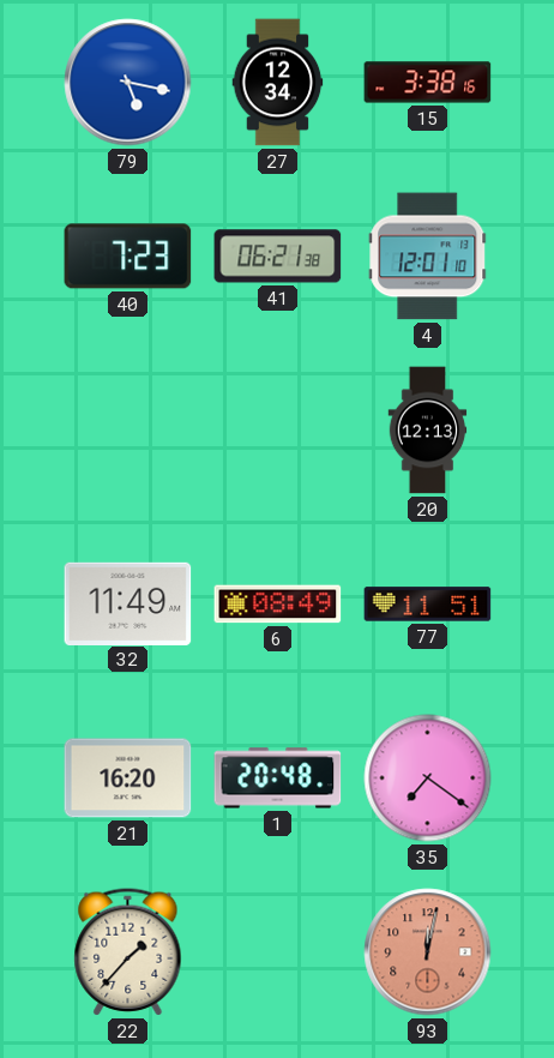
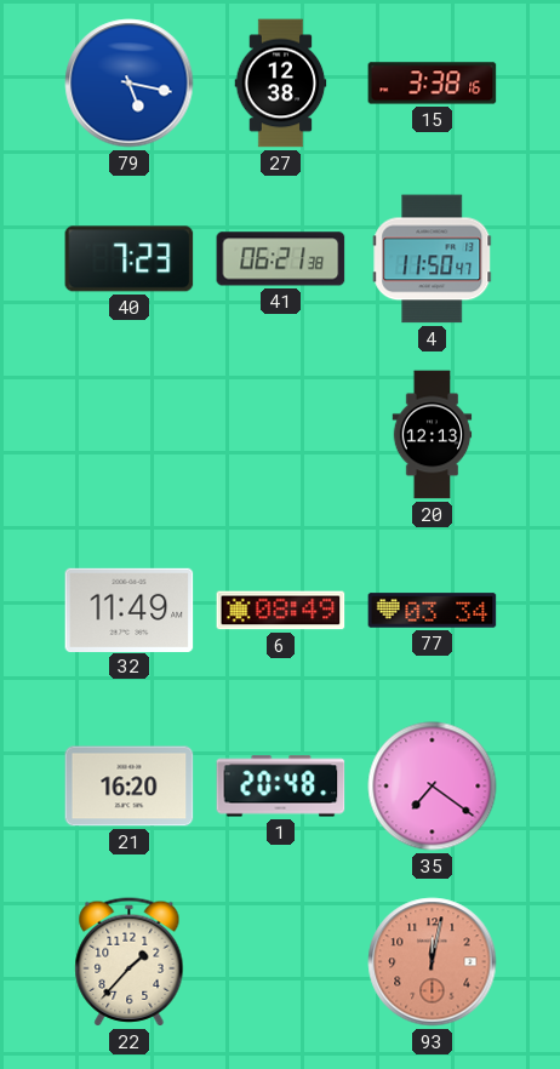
27: 12:34 -> 12:38
4: 12:01 -> 11:50
77: 11:51 -> 03:34
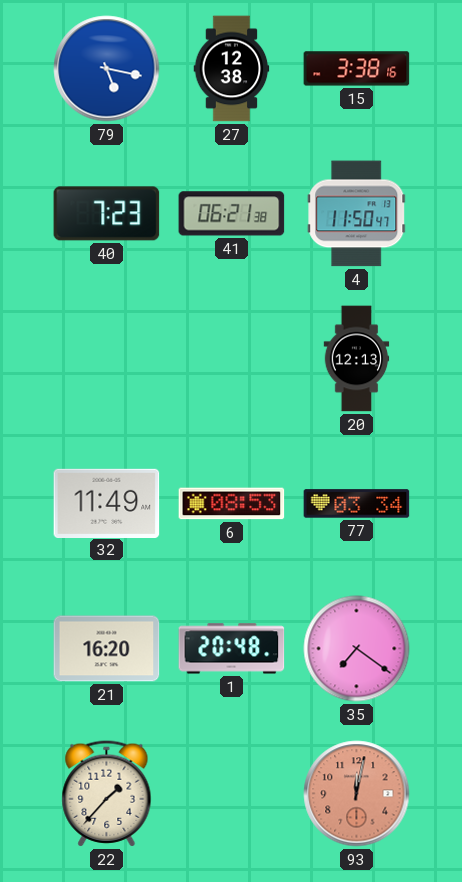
6: 08:49 -> 08:53
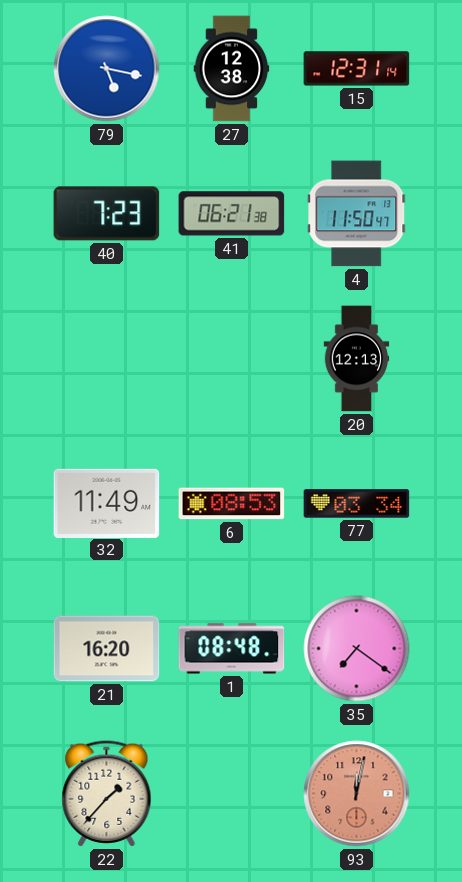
15: 3:38 -> 12:31
1: 20:48 -> 08:48
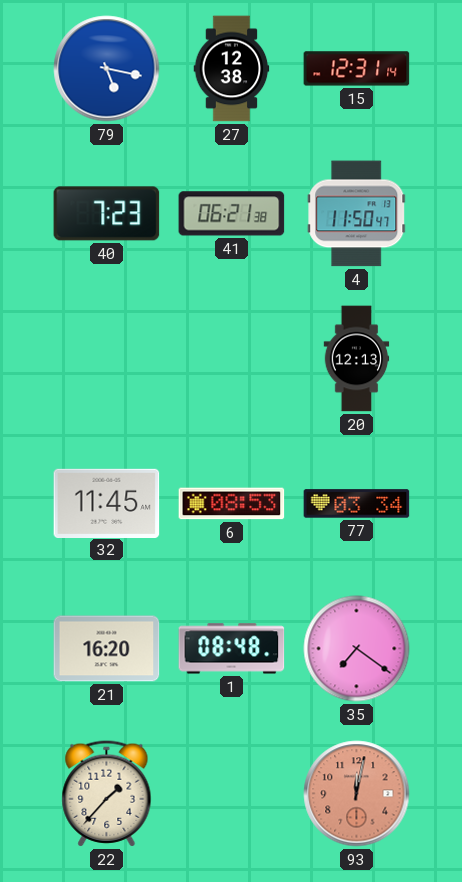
32: 11:49 -> 11:45
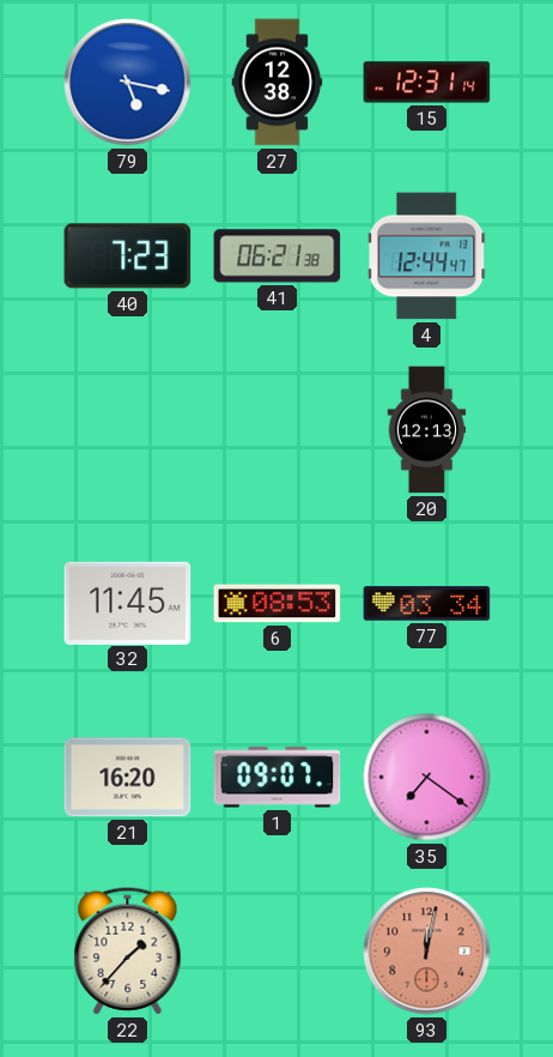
4: 11:50 -> 12:44
1: 08:48 -> 09:07
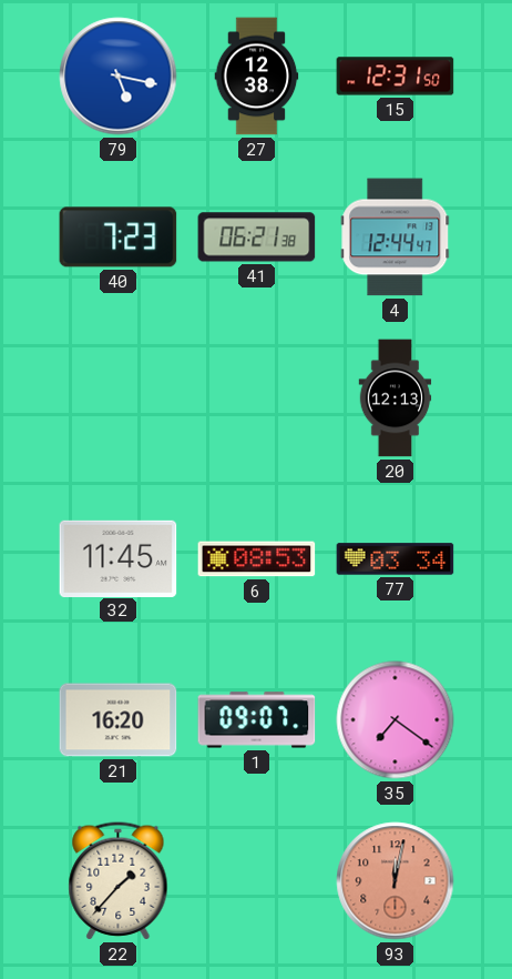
15: 12:31:14 -> 12:31:50
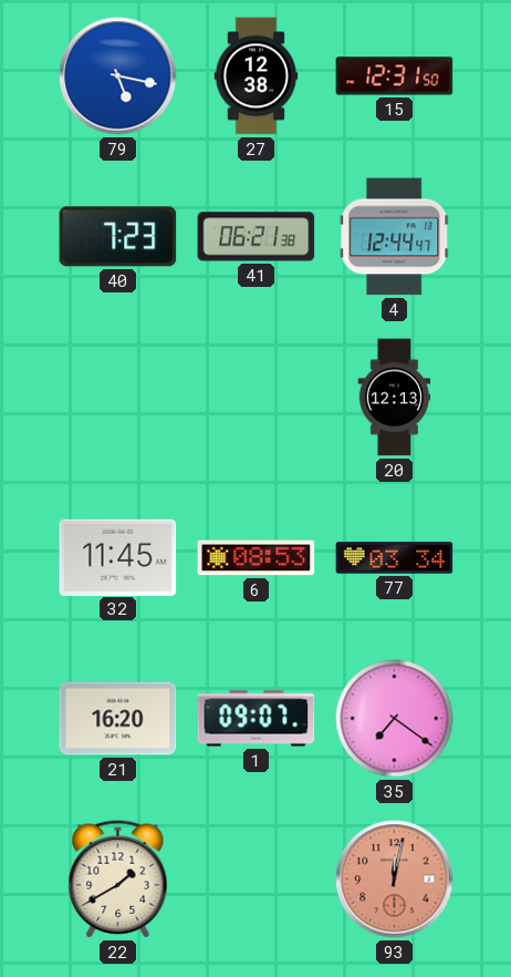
22: 1:37 -> 1:40
